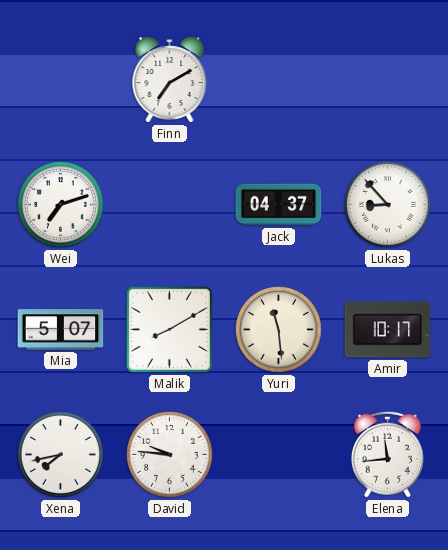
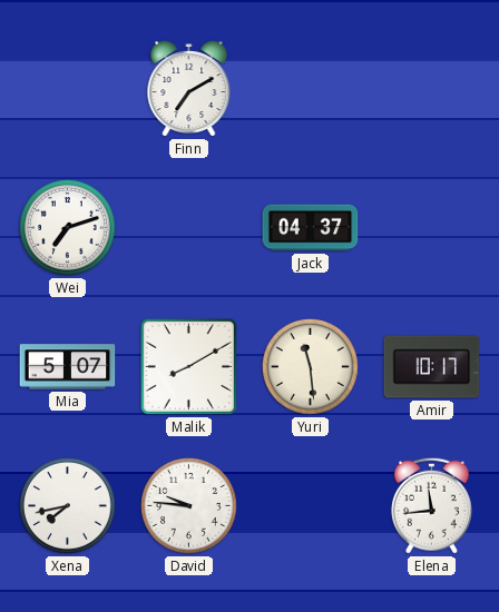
Lukas: 8:53 -> none
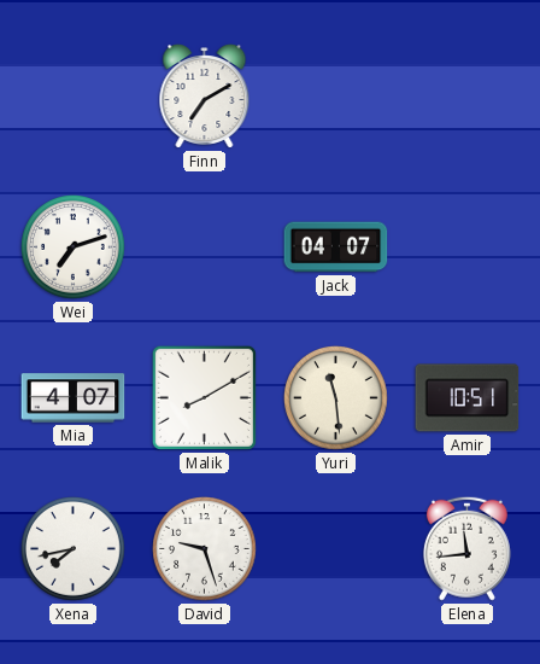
Jack: 04:37 -> 04:07
Mia: 5:07 -> 4:07
Amir: 10:17 -> 10:51
David: 9:46 -> 9:27
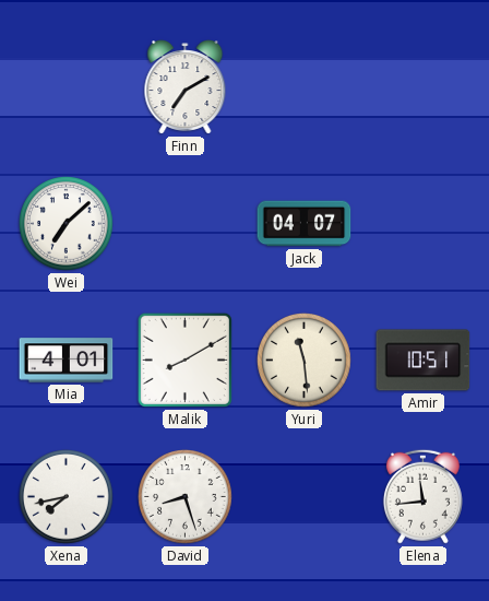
Wei: 7:12 -> 7:08
Mia: 4:07 -> 4:01
David: 9:27 -> 8:27
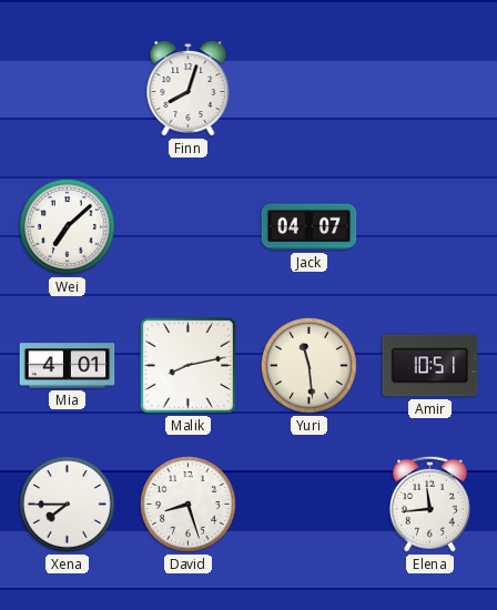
Finn: 7:10 -> 8:03
Malik: 8:10 -> 8:13
Xena: 7:43 -> 7:45
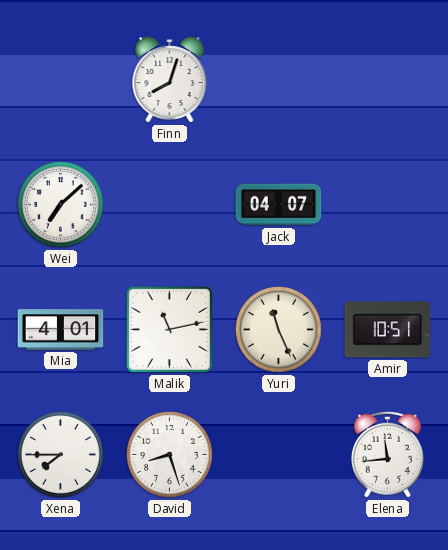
Malik: 8:13 -> 11:13
Yuri: 11:29 -> 11:26
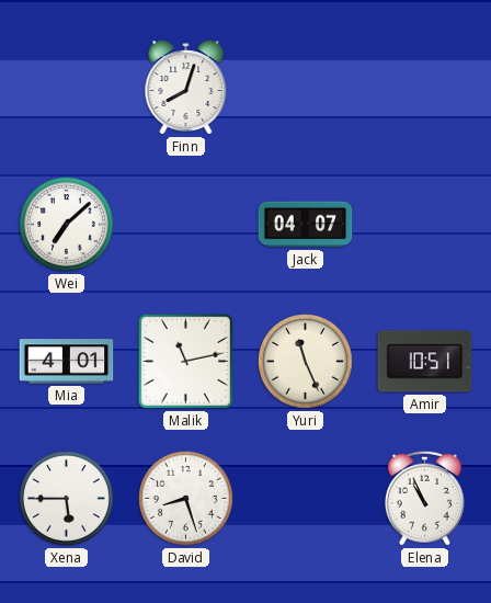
Xena: 7:45 -> 5:45
Elena: 11:44 -> 10:56
